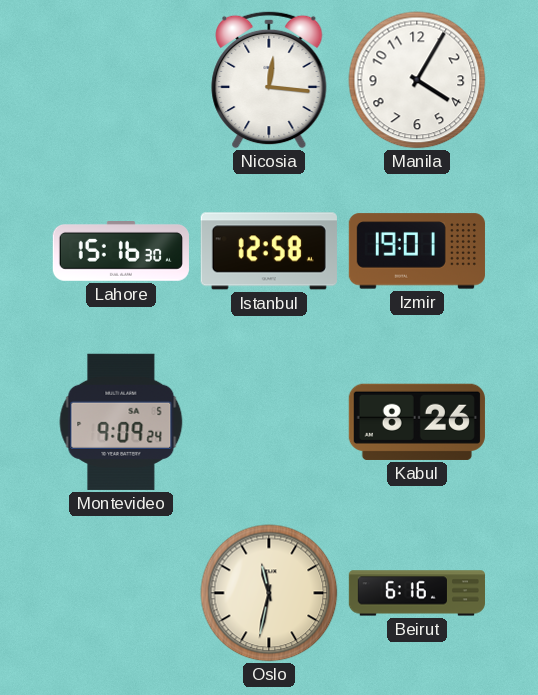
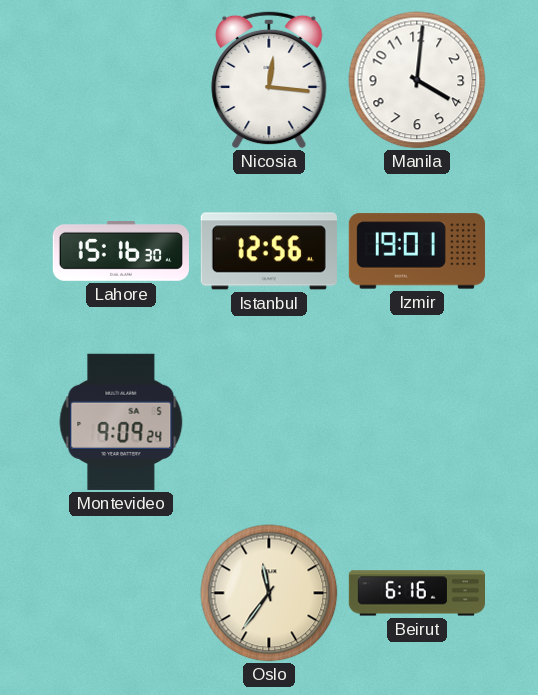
Manila: 4:05 -> 4:01
Istanbul: 12:58 -> 12:56
Kabul: 8:26 -> none
Oslo: 11:32 -> 11:36
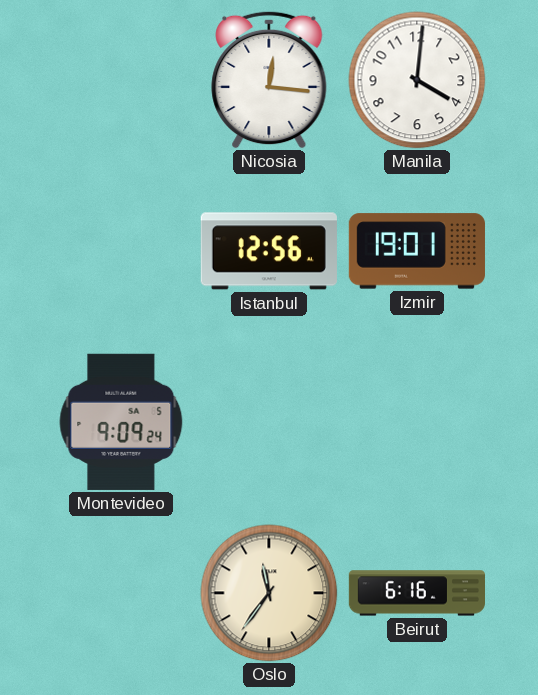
Lahore: 15:16 -> none
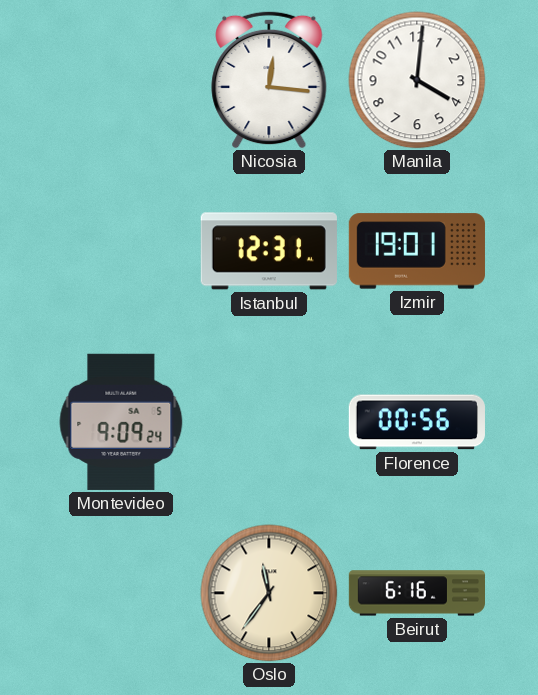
Istanbul: 12:56 -> 12:31
Florence: none -> 00:56
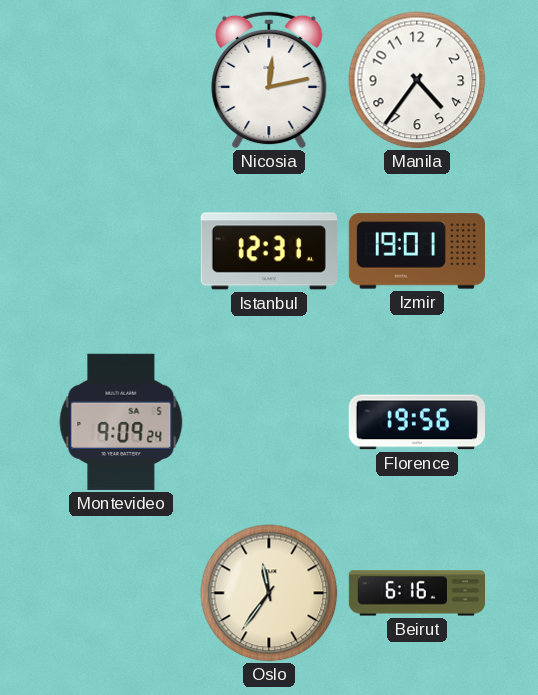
Nicosia: 12:16 -> 12:13
Manila: 4:01 -> 4:36
Florence: 00:56 -> 19:56
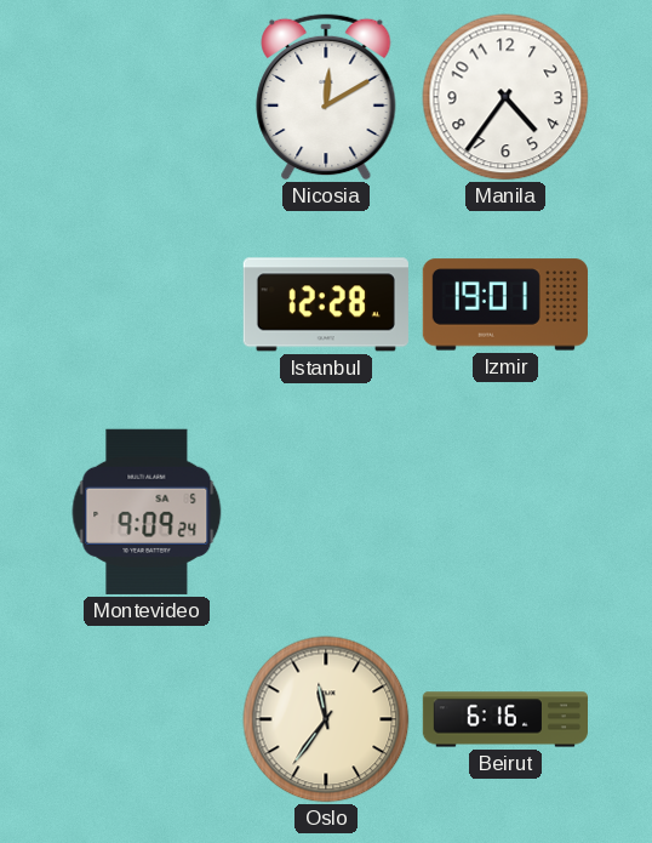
Nicosia: 12:13 -> 12:10
Istanbul: 12:31 -> 12:28
Florence: 19:56 -> none
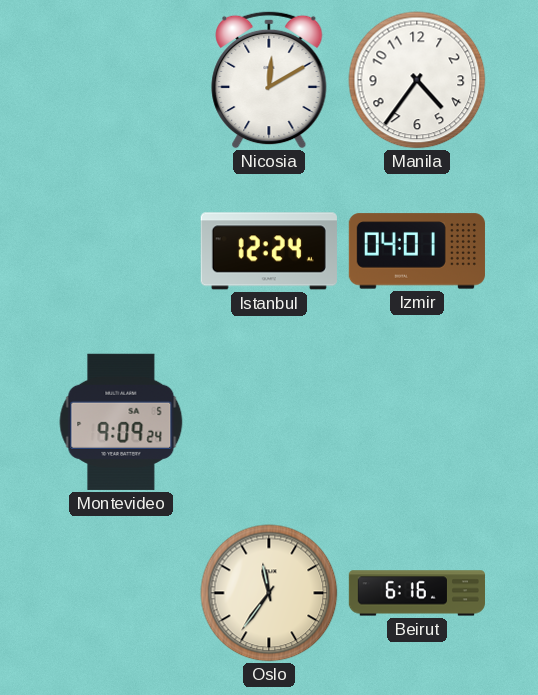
Istanbul: 12:28 -> 12:24
Izmir: 19:01 -> 04:01
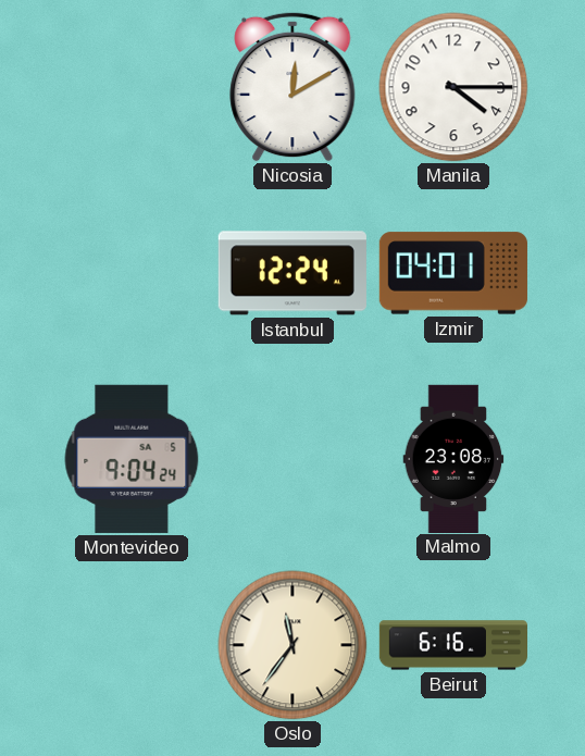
Manila: 4:36 -> 4:15
Montevideo: 9:09 -> 9:04
Malmo: none -> 23:08
